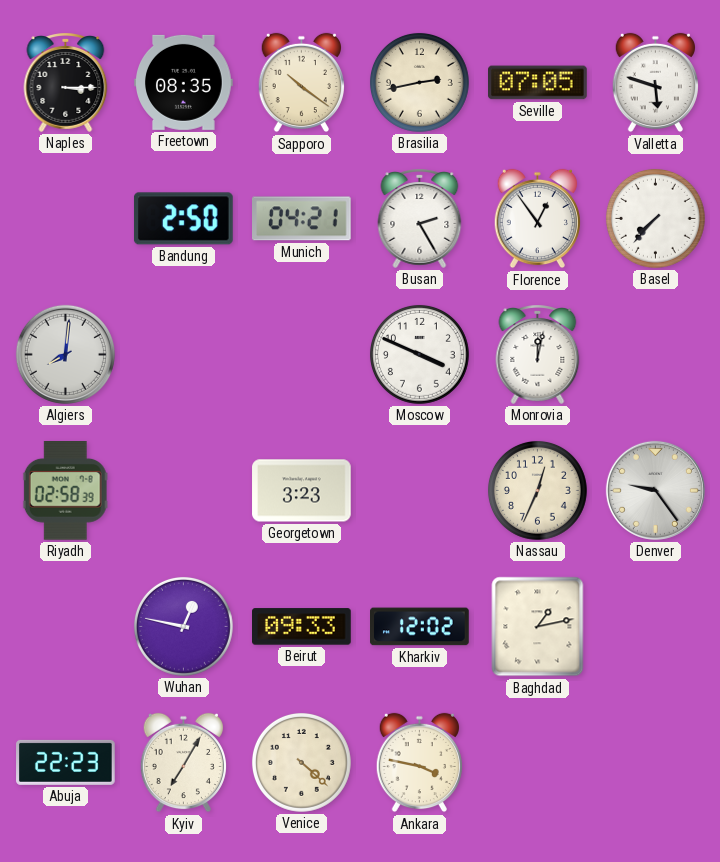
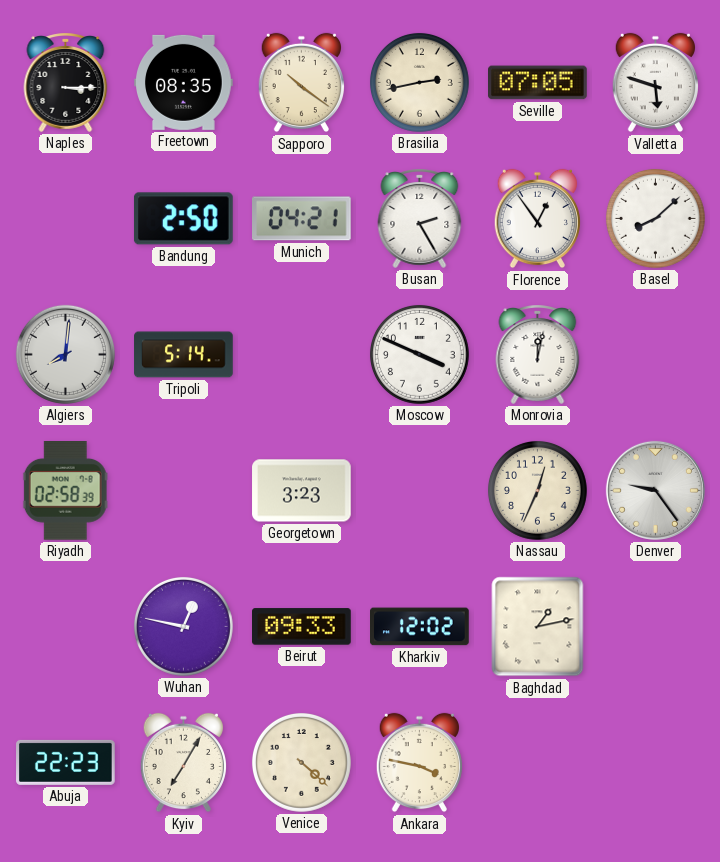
Basel: 7:37 -> 8:08
Tripoli: none -> 5:14
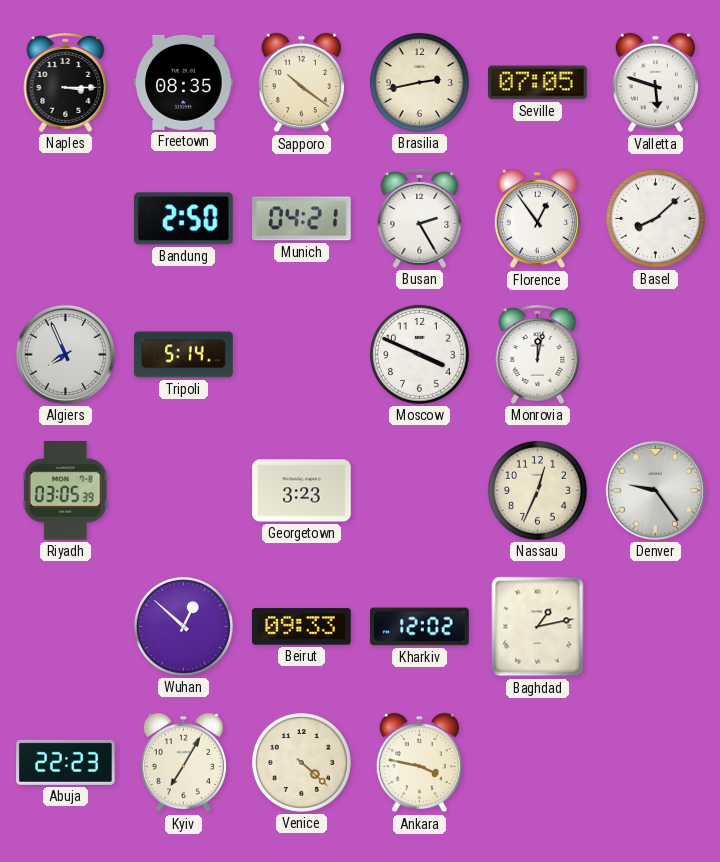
Algiers: 8:01 -> 7:56
Riyadh: 02:58 -> 03:05
Wuhan: 12:47 -> 12:52
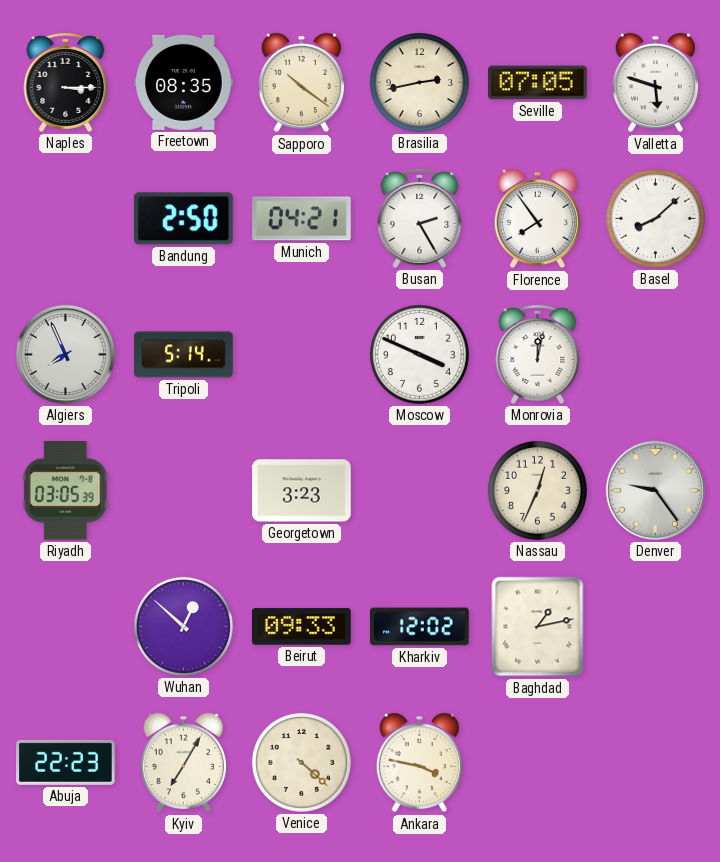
Florence: 12:54 -> 7:54
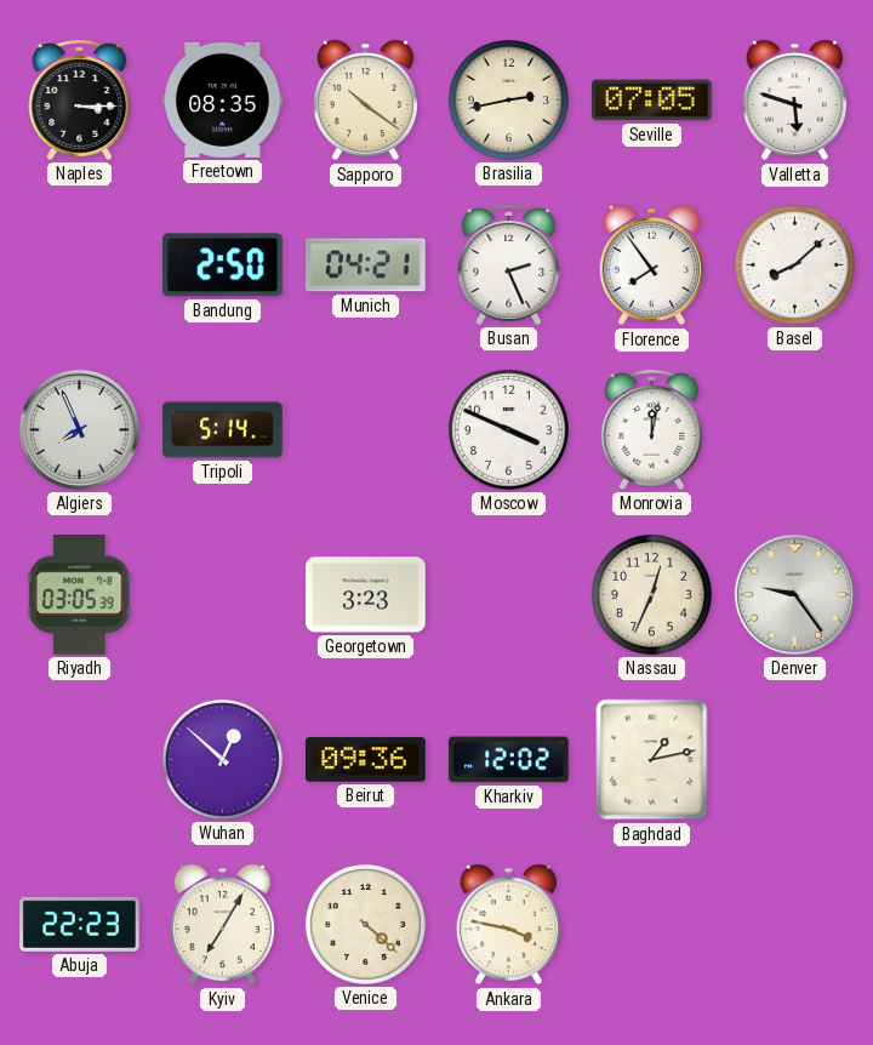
Busan: 2:25 -> 2:26
Beirut: 09:33 -> 09:36
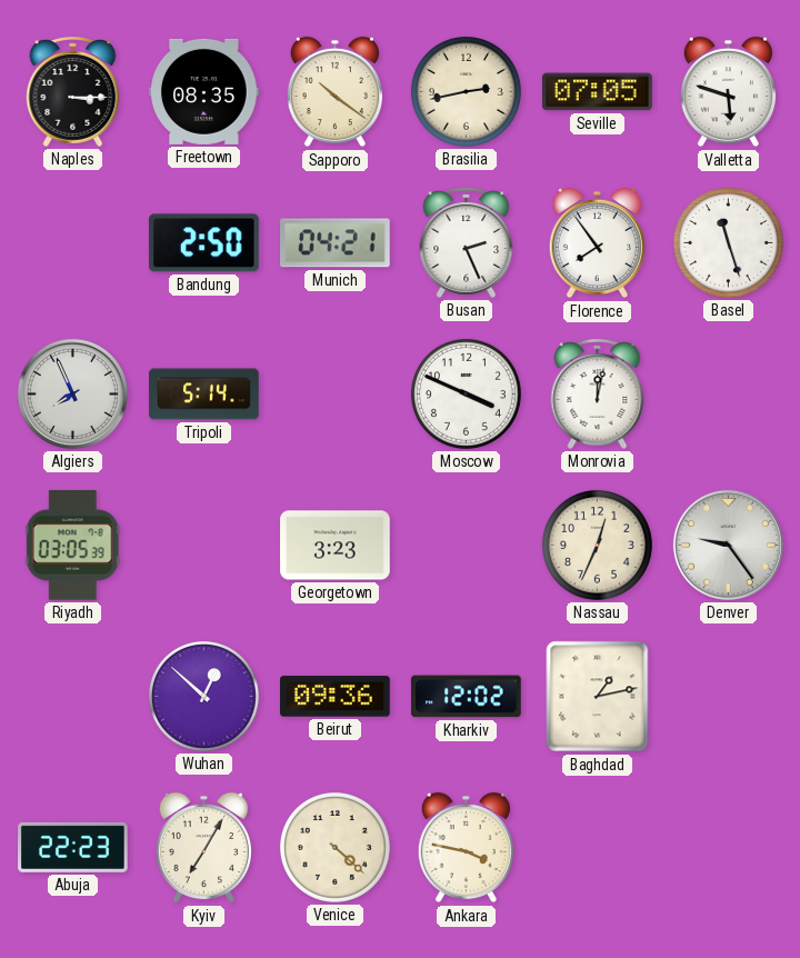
Basel: 8:08 -> 11:27
